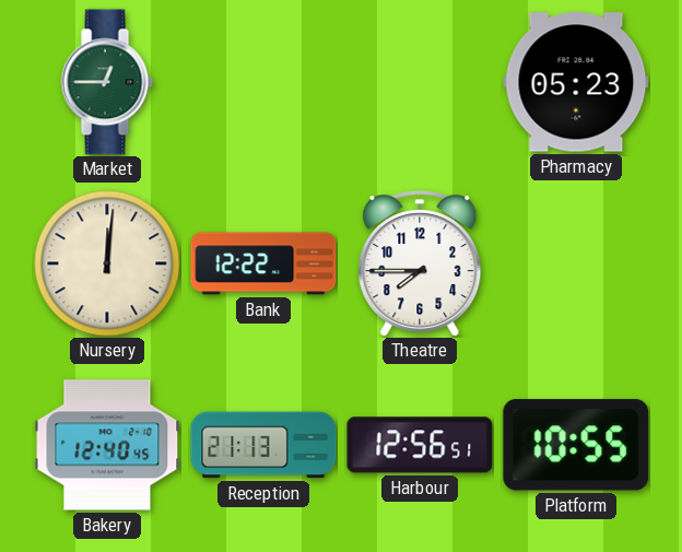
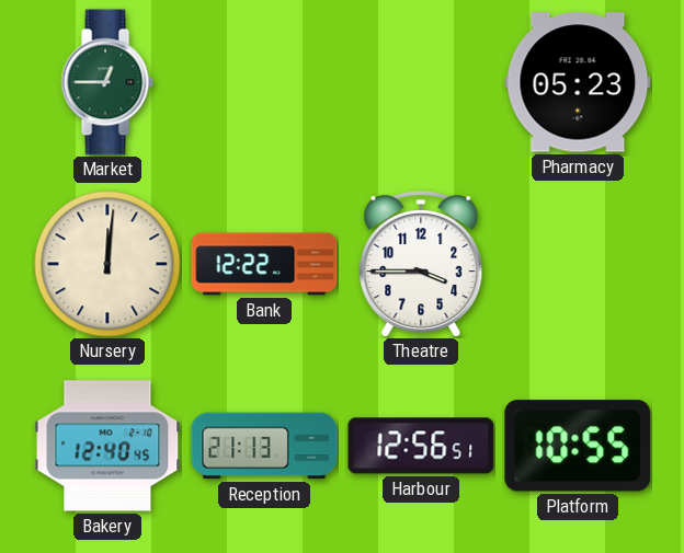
Theatre: 7:45 -> 3:45
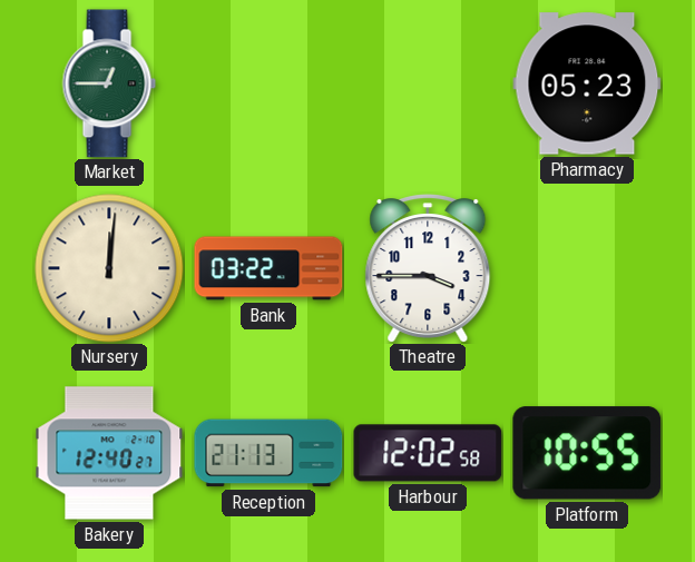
Bank: 12:22 -> 03:22
Bakery: 12:40:45 -> 12:40:27
Harbour: 12:56 -> 12:02
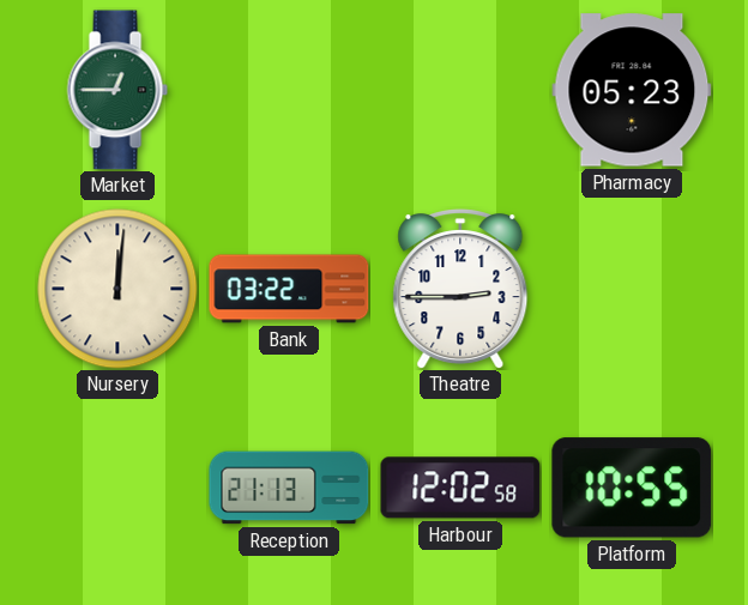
Theatre: 3:45 -> 2:45
Bakery: 12:40 -> none
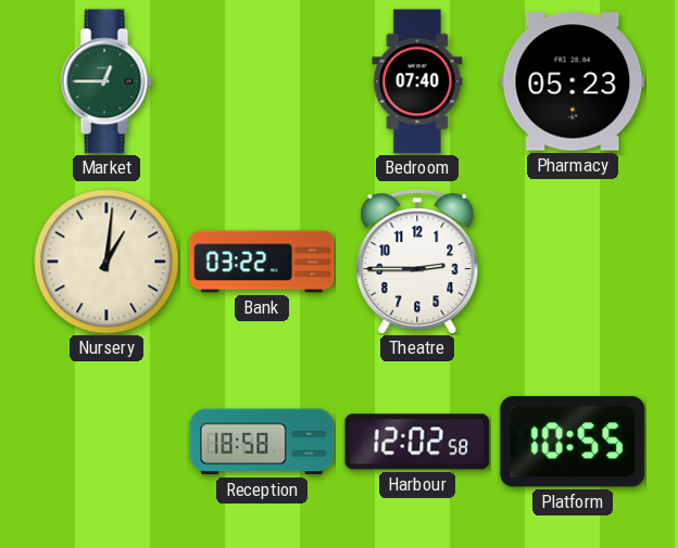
Bedroom: none -> 07:40
Nursery: 12:01 -> 1:01
Reception: 21:13 -> 18:58
